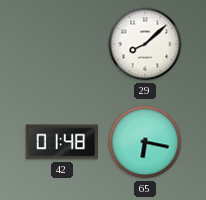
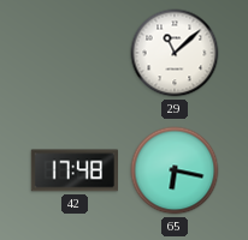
29: 8:08 -> 11:08
42: 01:48 -> 17:48
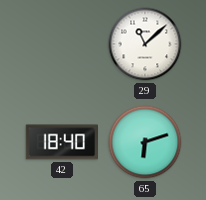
42: 17:48 -> 18:40
65: 6:17 -> 6:12
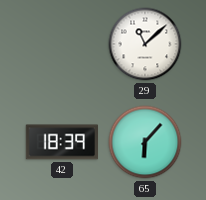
42: 18:40 -> 18:39
65: 6:12 -> 6:07
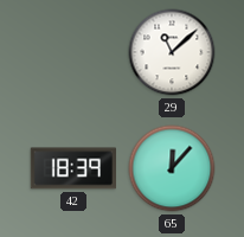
65: 6:07 -> 12:07
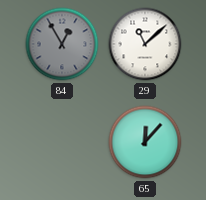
84: none -> 12:55
42: 18:39 -> none
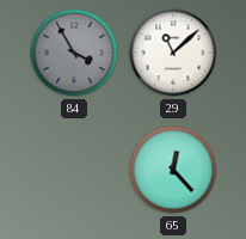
84: 12:55 -> 3:55
65: 12:07 -> 12:23
